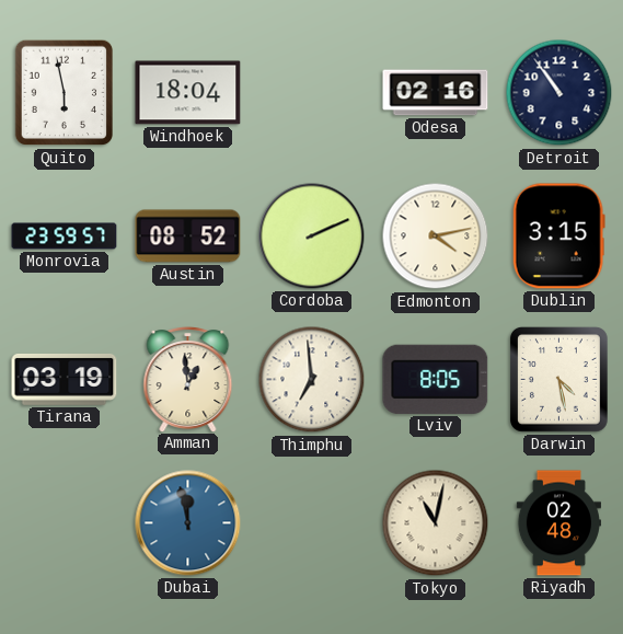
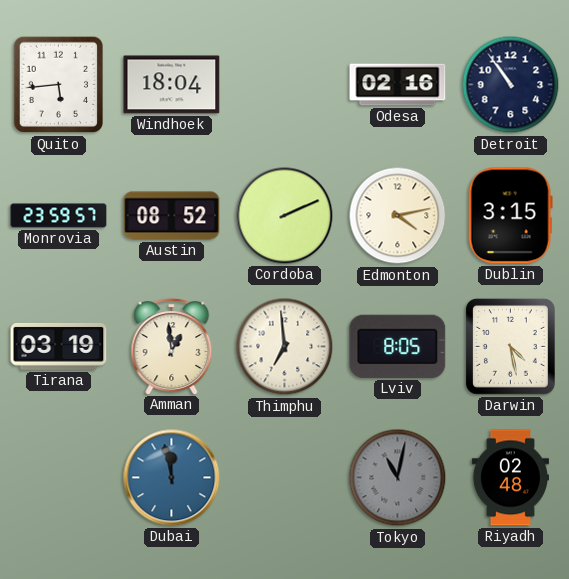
Quito: 5:58 -> 5:44
Tokyo dial: cream -> grey
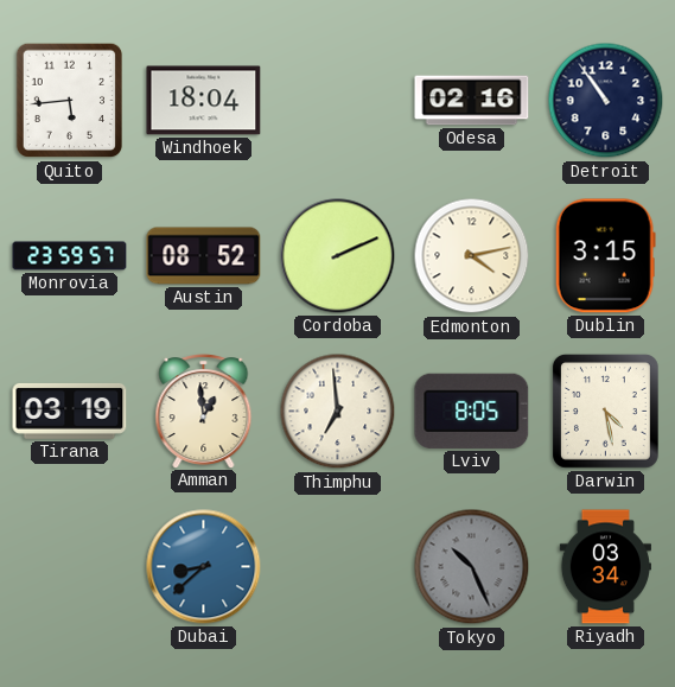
Dubai: 11:58 -> 8:38
Tokyo: 11:02 -> 10:26
Riyadh: 02:48 -> 03:34
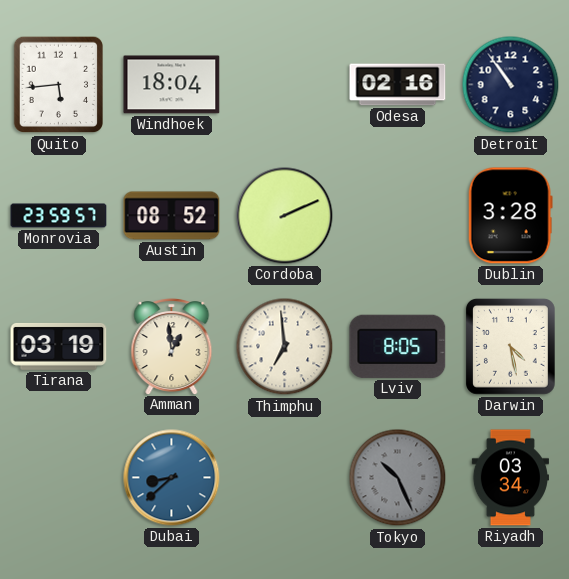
Edmonton: 4:13 -> none
Dublin: 3:15 -> 3:28
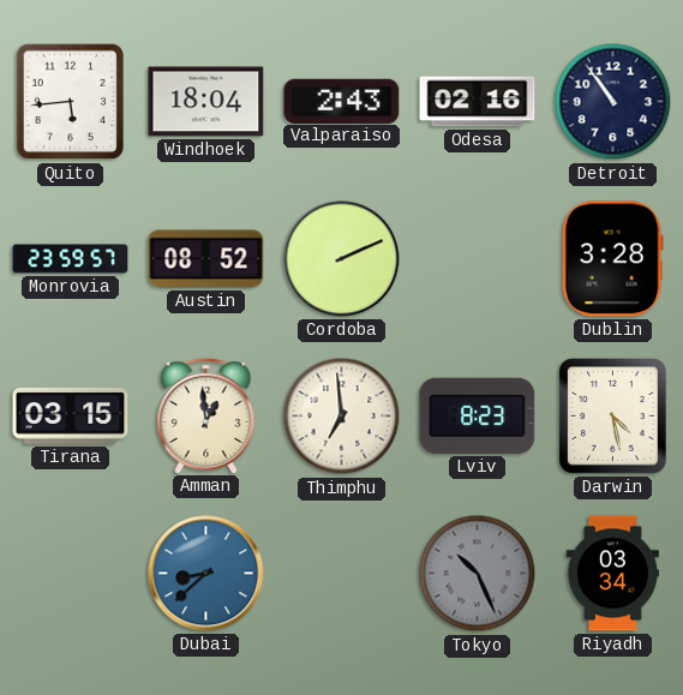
Valparaiso: none -> 2:43
Tirana: 03:19 -> 03:15
Lviv: 8:05 -> 8:23
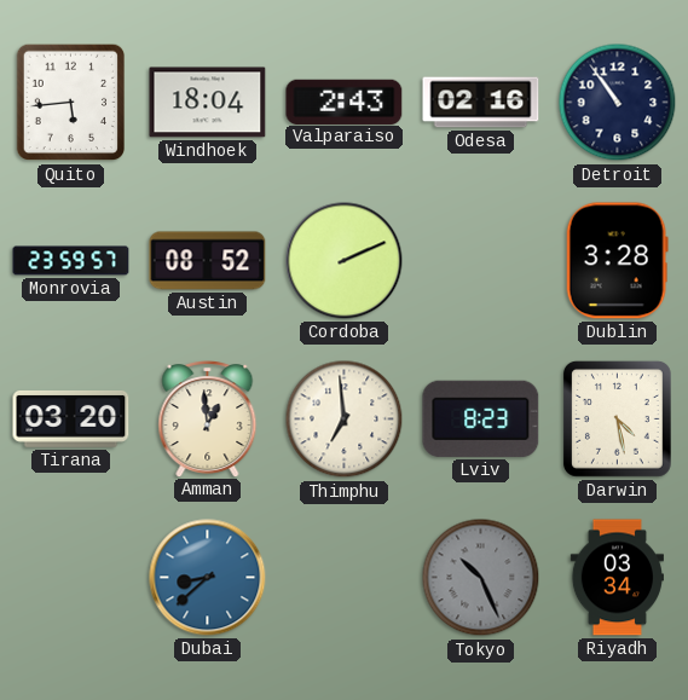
Tirana: 03:15 -> 03:20
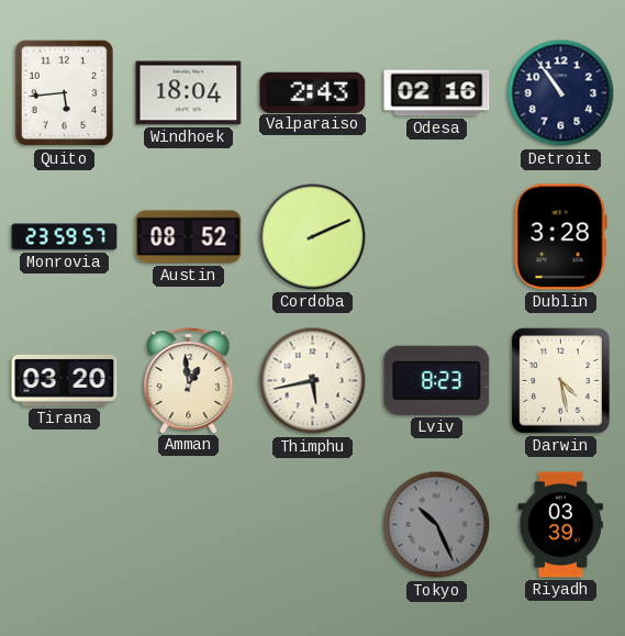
Thimphu: 6:59 -> 5:43
Dubai: 8:38 -> none
Riyadh: 03:34 -> 03:39
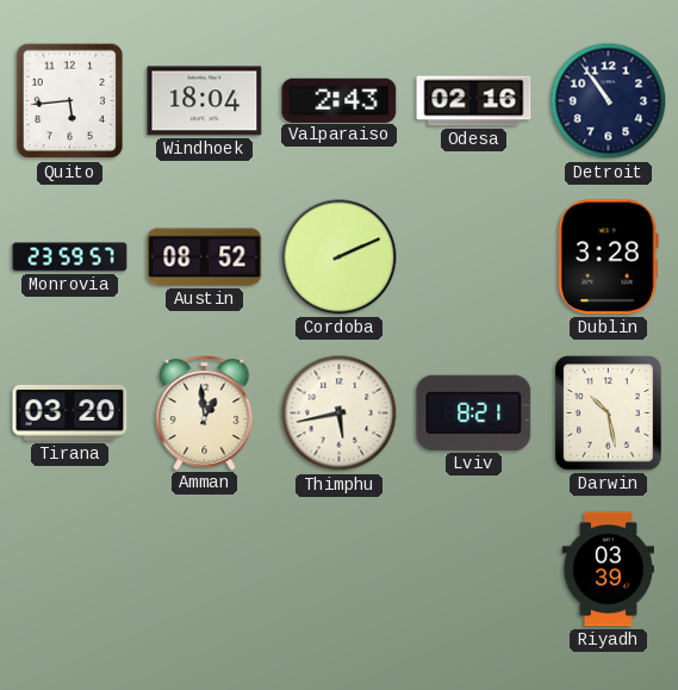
Lviv: 8:23 -> 8:21
Darwin: 4:28 -> 10:28
Tokyo: 10:26 -> none
